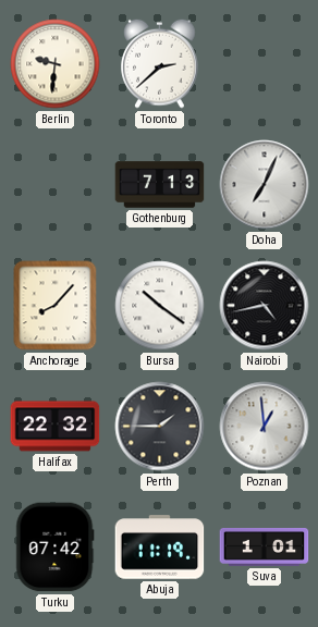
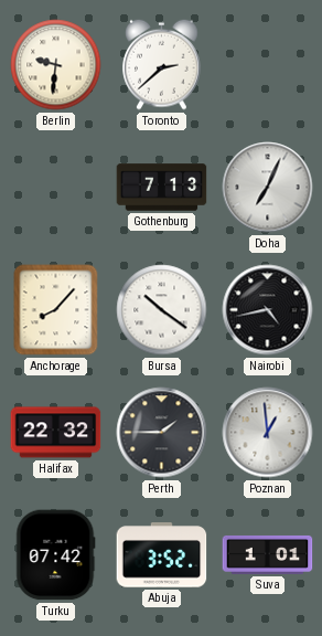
Abuja: 11:19 -> 3:52
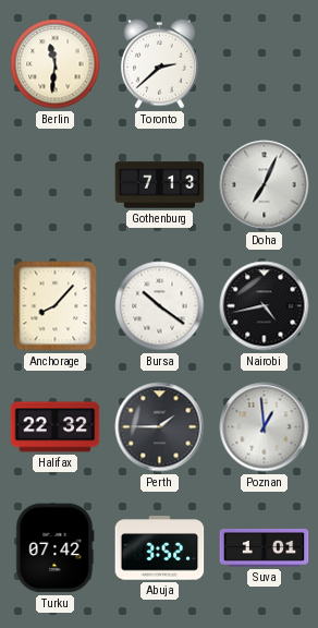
Berlin: 9:31 -> 11:31
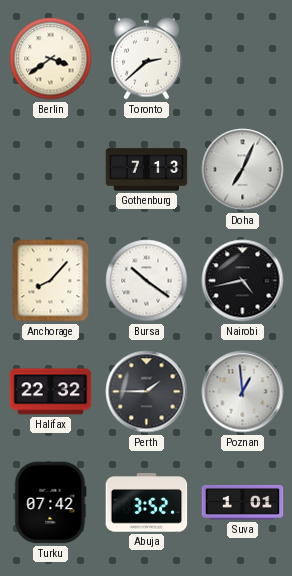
Berlin: 11:31 -> 3:39
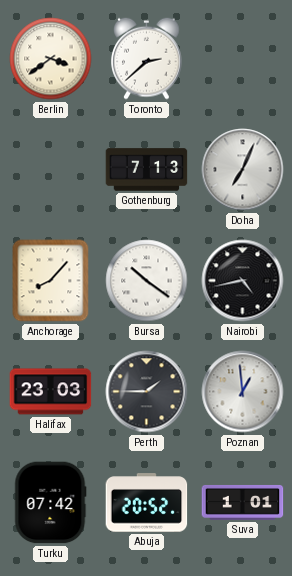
Halifax: 22:32 -> 23:03
Abuja: 3:52 -> 20:52
